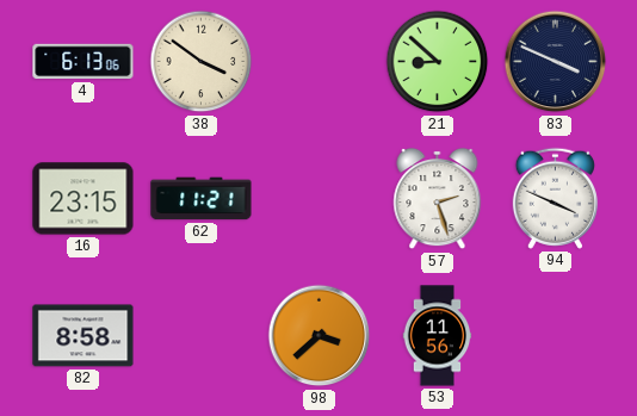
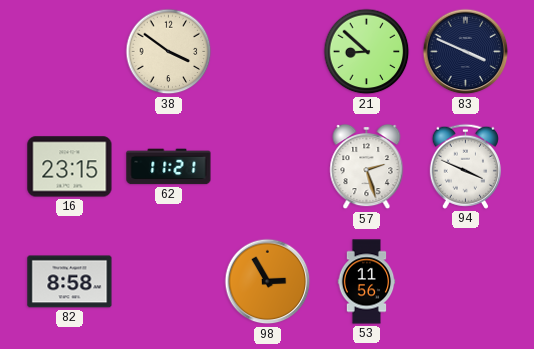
4: 6:13 -> none
98: 3:38 -> 2:55
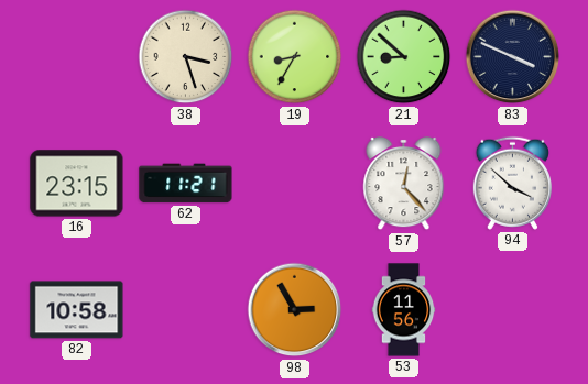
38: 3:51 -> 3:27
19: none -> 8:35
57: 2:27 -> 12:23
94: 3:49 -> 3:52
82: 8:58 -> 10:58
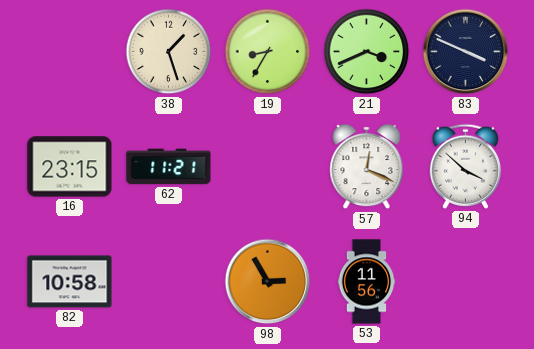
38: 3:27 -> 1:27
21: 8:52 -> 3:41
57: 12:23 -> 12:19
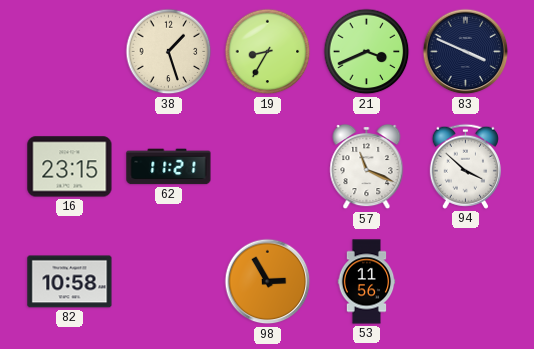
57: 12:19 -> 11:19
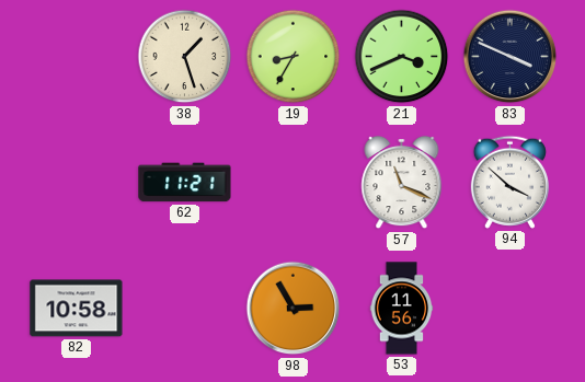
16: 23:15 -> none
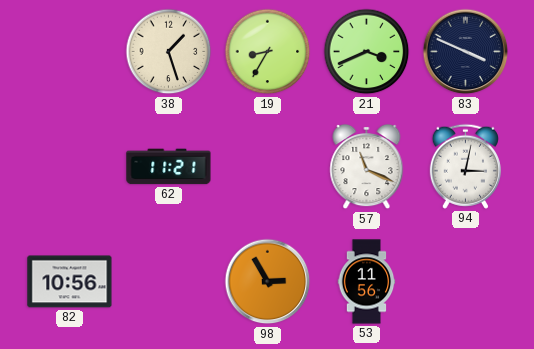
94: 3:52 -> 3:02
82: 10:58 -> 10:56
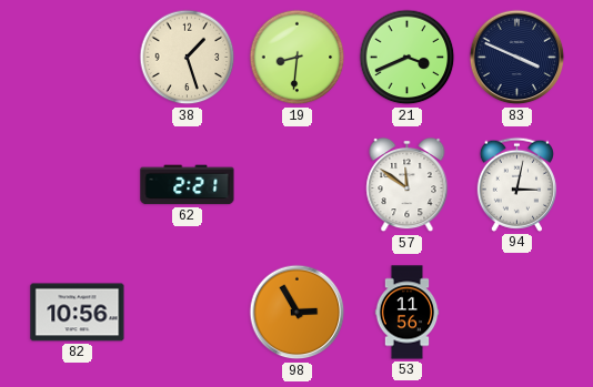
19: 8:35 -> 8:31
62: 11:21 -> 2:21
57: 11:19 -> 11:51
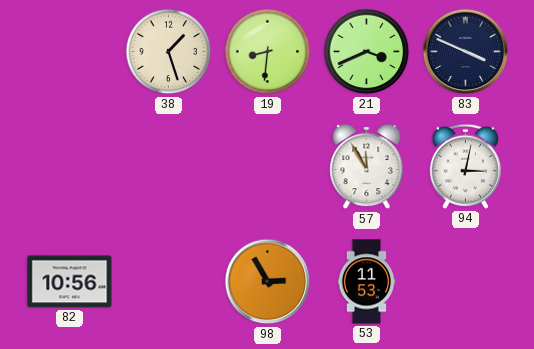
62: 2:21 -> none
57: 11:51 -> 11:55
53: 11:56 -> 11:53
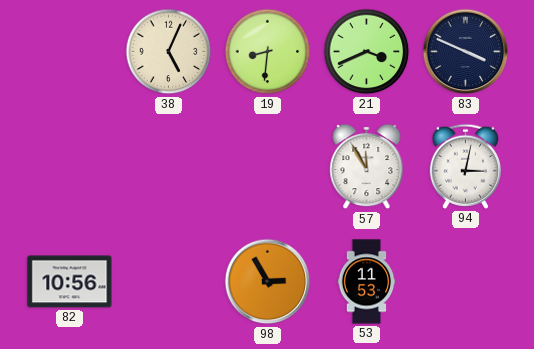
38: 1:27 -> 5:04
